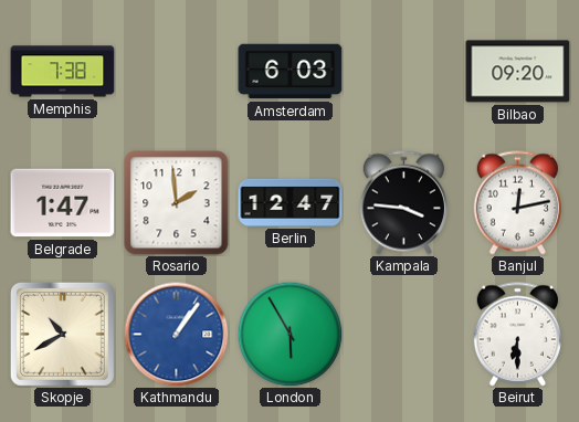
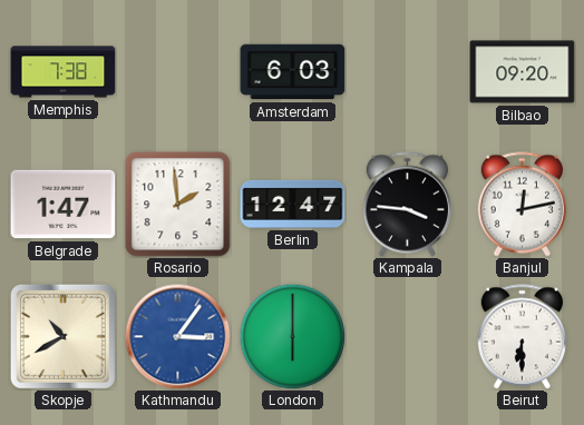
Kathmandu: 1:06 -> 3:06
London: 5:55 -> 6:00
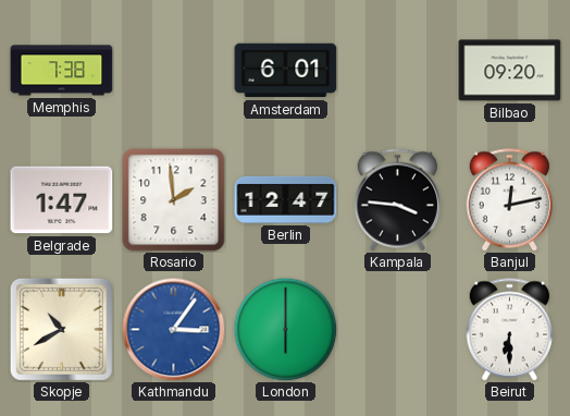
Amsterdam: 6:03 -> 6:01
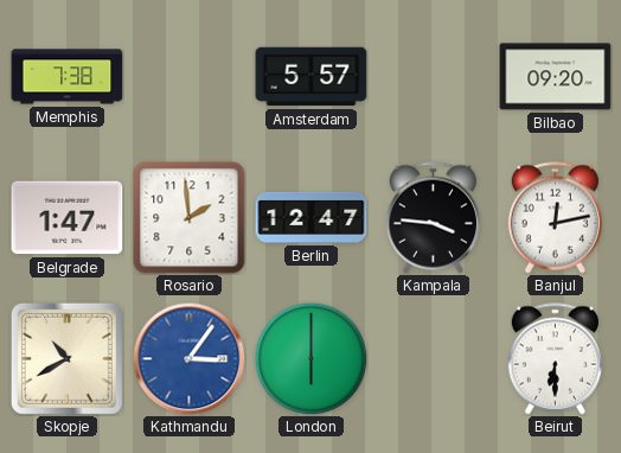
Amsterdam: 6:01 -> 5:57
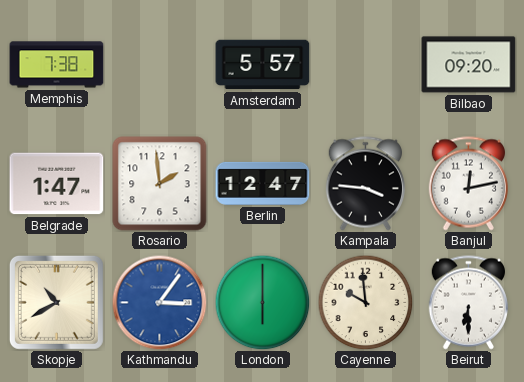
Cayenne: none -> 9:59
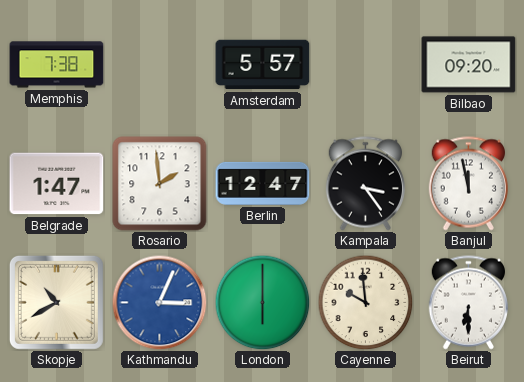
Kampala: 3:46 -> 3:24
Banjul: 12:13 -> 11:58
Kathmandu: 3:06 -> 3:04
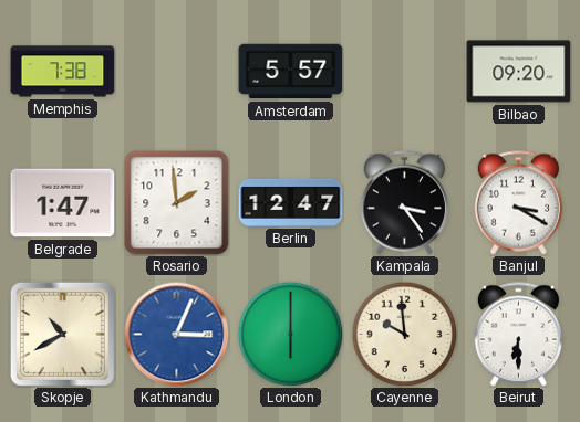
Banjul: 11:58 -> 3:20
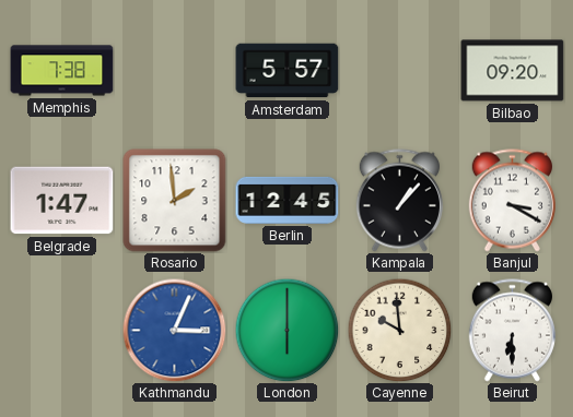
Berlin: 12:47 -> 12:45
Kampala: 3:24 -> 1:07
Skopje: 10:40 -> none
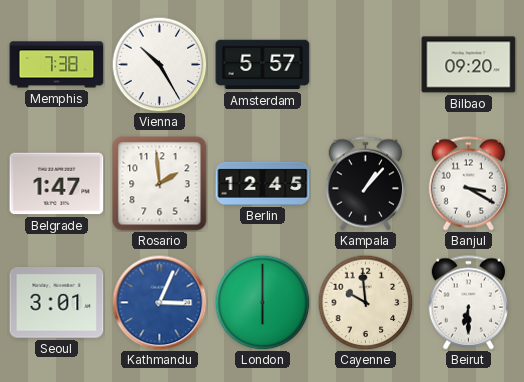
Vienna: none -> 10:25
Seoul: none -> 3:01
